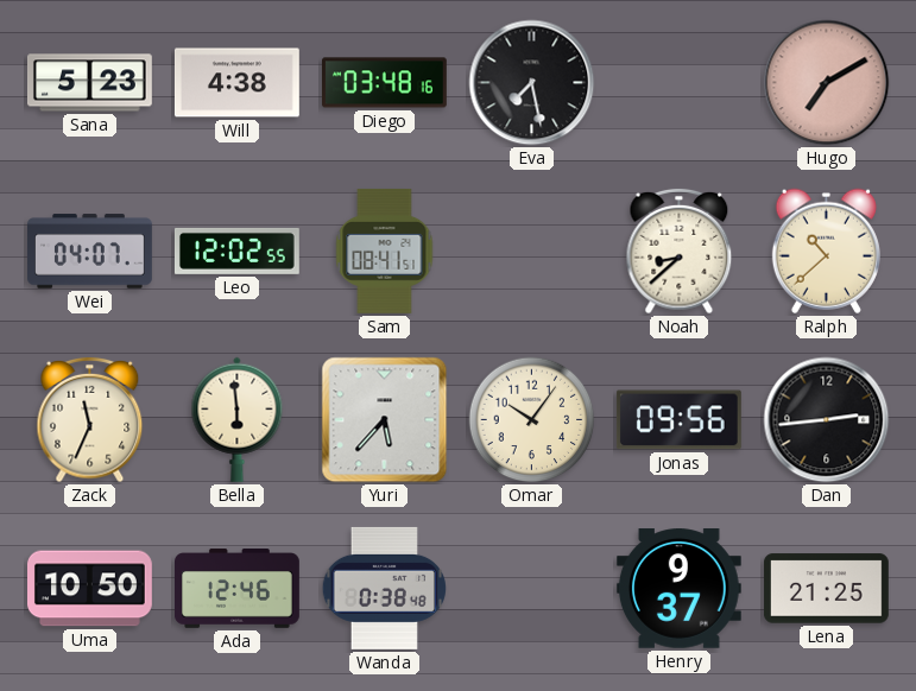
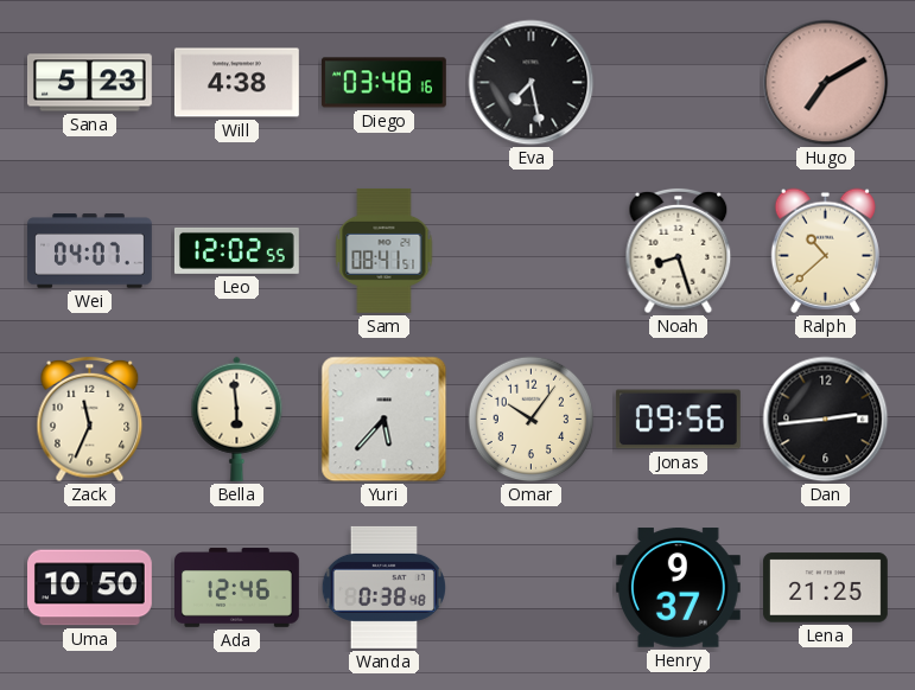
Noah: 8:38 -> 8:27
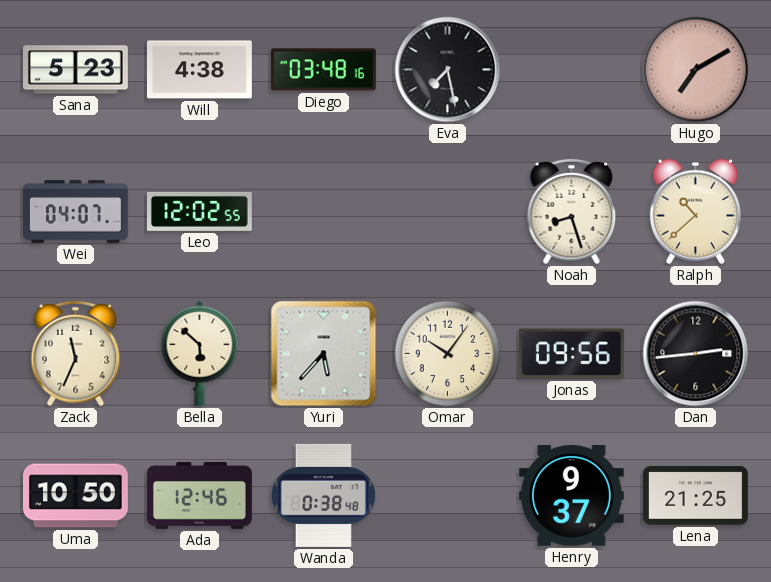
Sam: 08:41 -> none
Bella: 5:59 -> 5:52
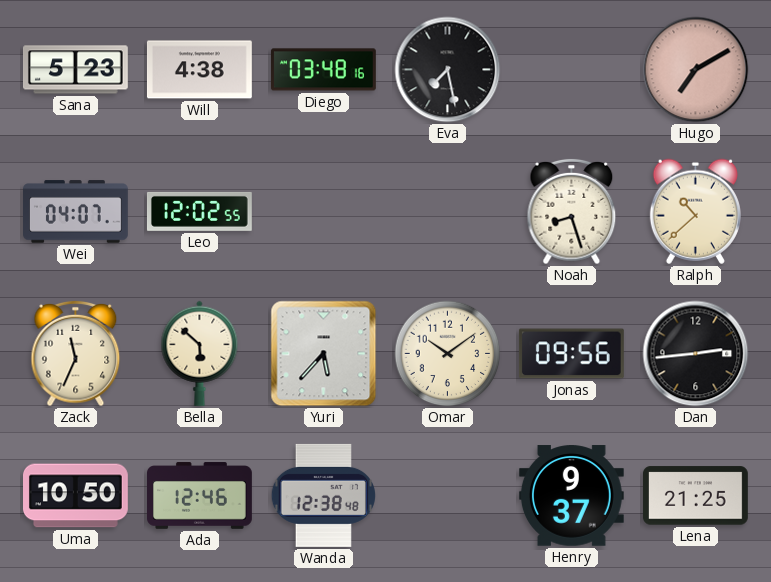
Omar: 10:06 -> 10:09
Wanda: 0:38 -> 12:38
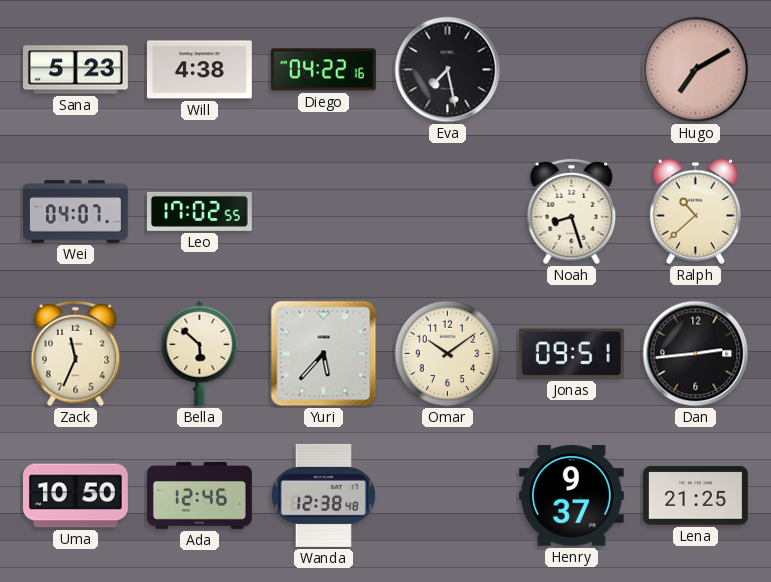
Diego: 03:48 -> 04:22
Leo: 12:02 -> 17:02
Jonas: 09:56 -> 09:51
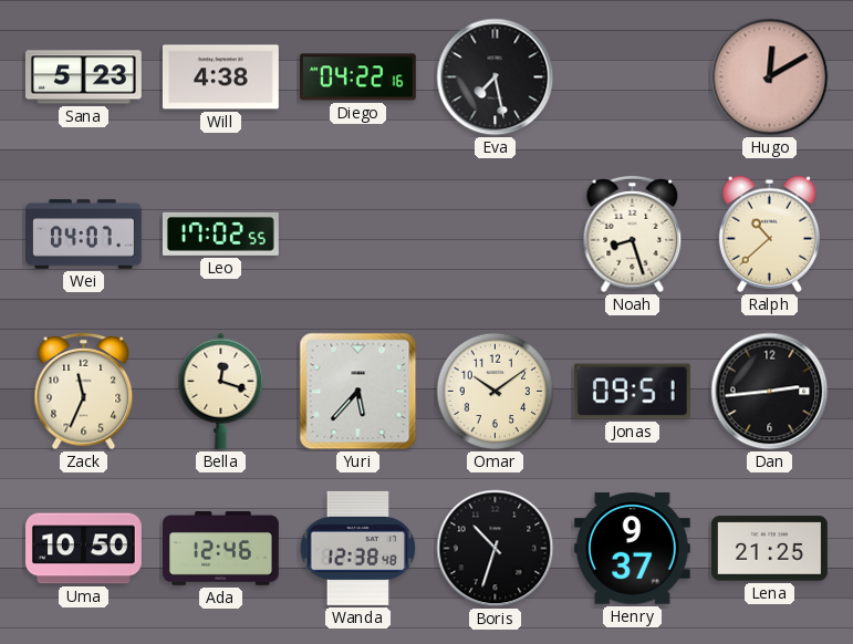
Hugo: 7:10 -> 12:10
Bella: 5:52 -> 12:18
Boris: none -> 10:33
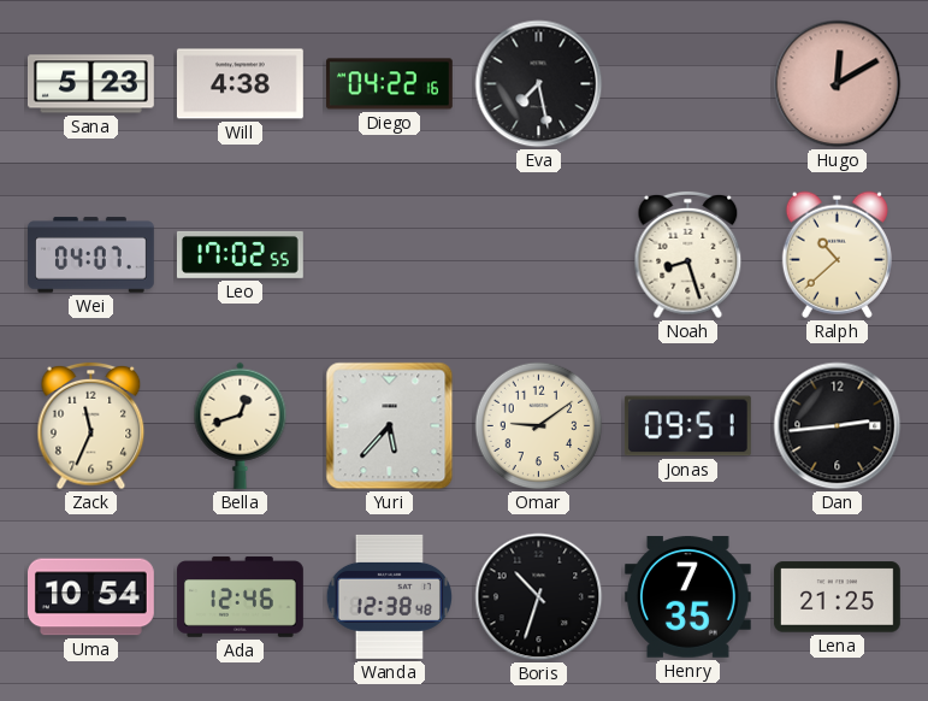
Bella: 12:18 -> 12:42
Omar: 10:09 -> 9:09
Uma: 10:50 -> 10:54
Henry: 9:37 -> 7:35
